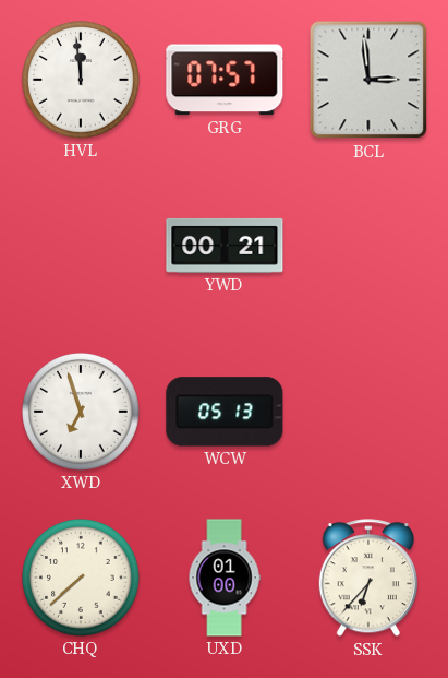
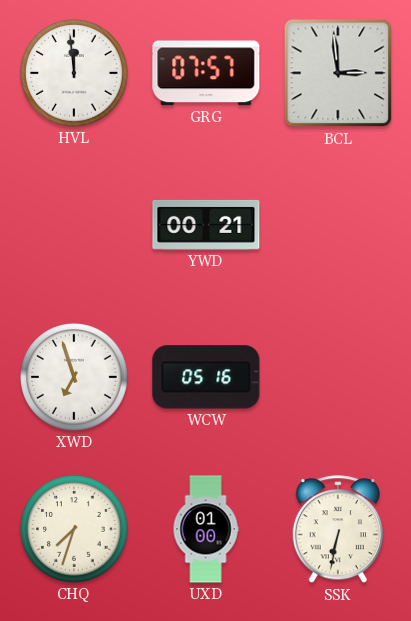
WCW: 05:13 -> 05:16
CHQ: 7:38 -> 7:33
SSK: 6:37 -> 6:32
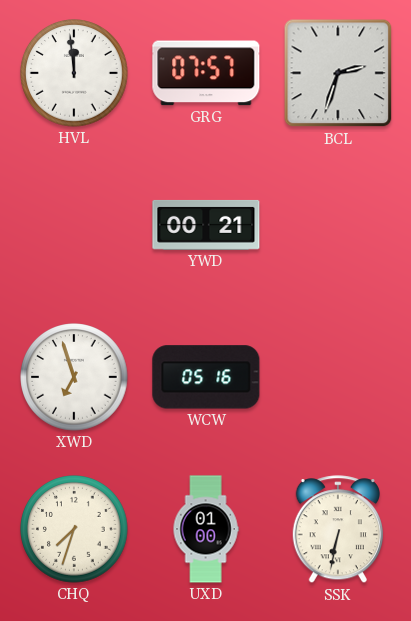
BCL: 2:59 -> 2:33
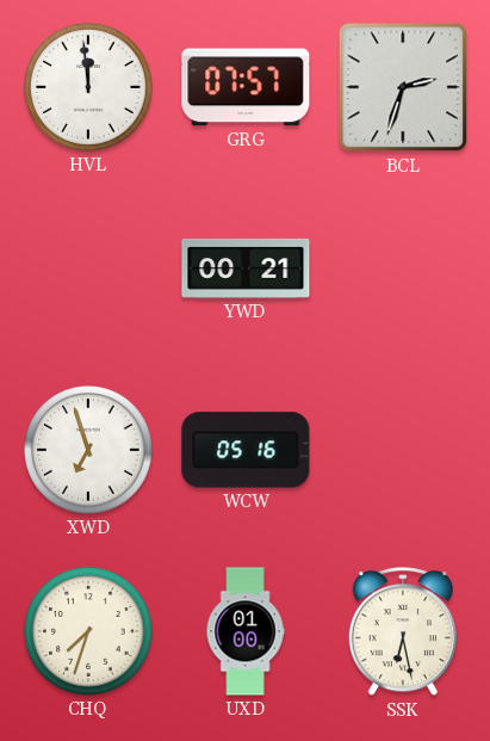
SSK: 6:32 -> 6:28
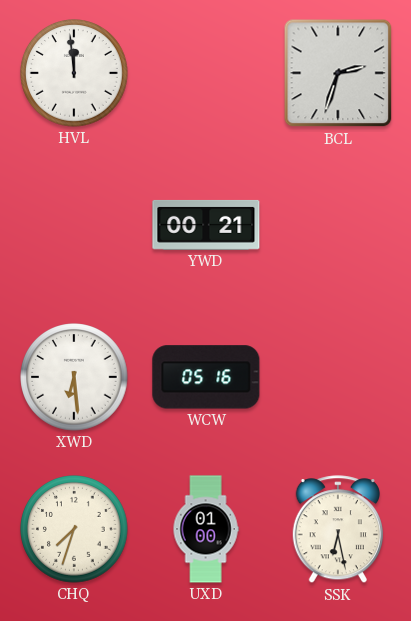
GRG: 07:57 -> none
XWD: 6:57 -> 6:29
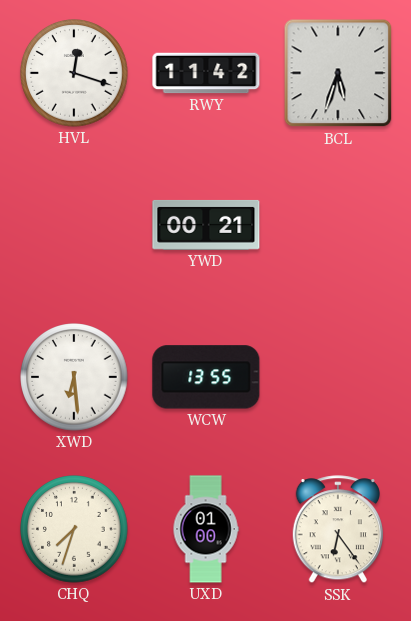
HVL: 11:59 -> 12:18
RWY: none -> 11:42
BCL: 2:33 -> 5:33
WCW: 05:16 -> 13:55
SSK: 6:28 -> 6:24
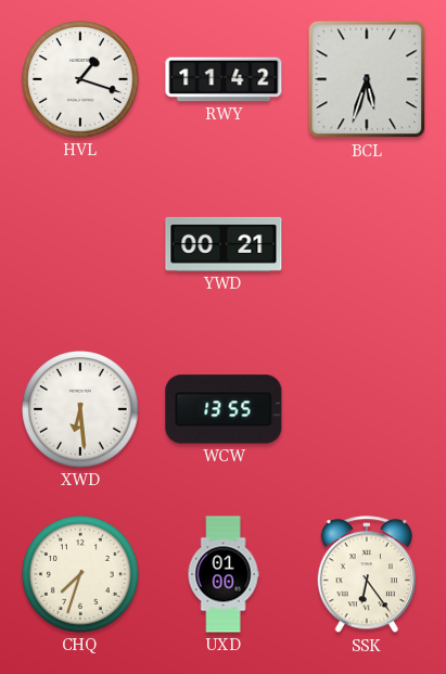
HVL: 12:18 -> 1:18
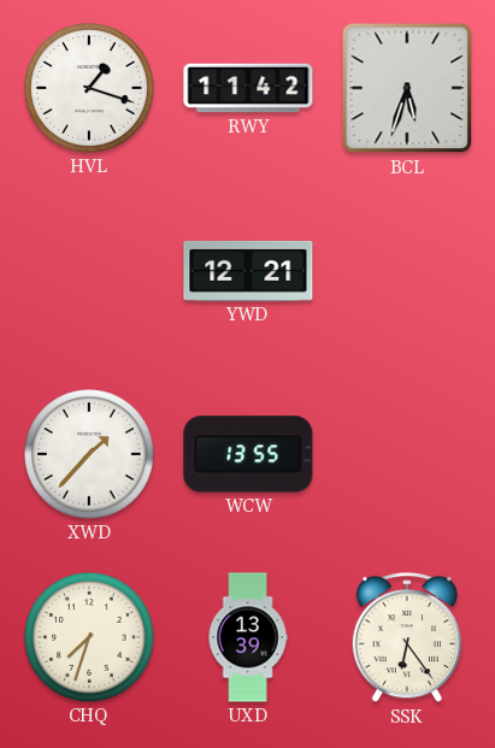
YWD: 00:21 -> 12:21
XWD: 6:29 -> 1:37
UXD: 01:00 -> 13:39
